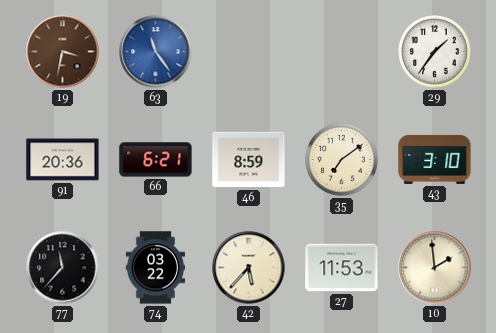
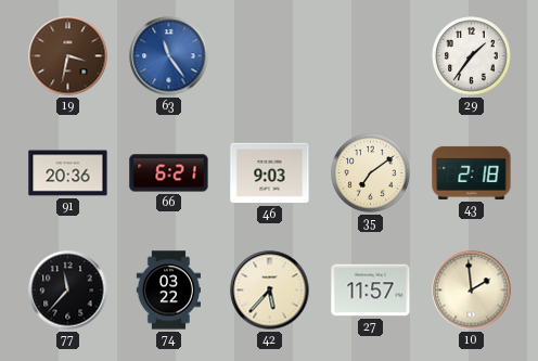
46: 8:59 -> 9:03
43: 3:10 -> 2:18
27: 11:53 -> 11:57
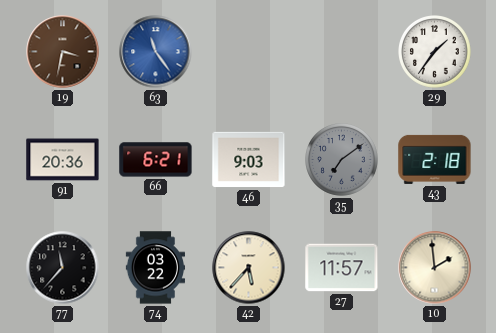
35 dial: cream -> grey
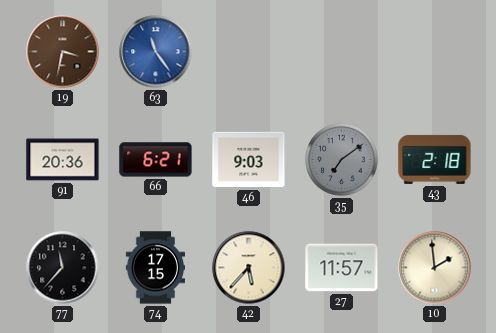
29: 1:36 -> none
74: 03:22 -> 17:15
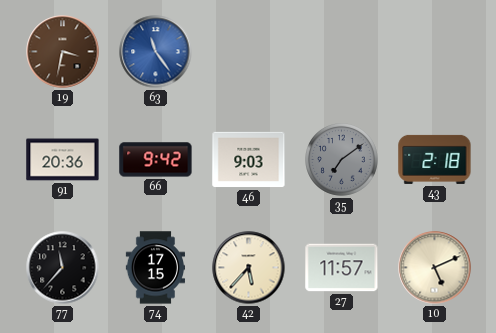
66: 6:21 -> 9:42
10: 1:59 -> 5:11
